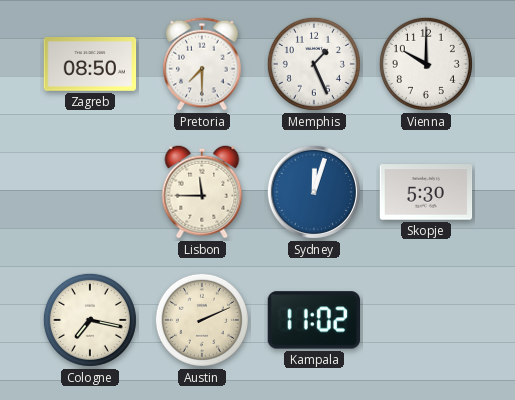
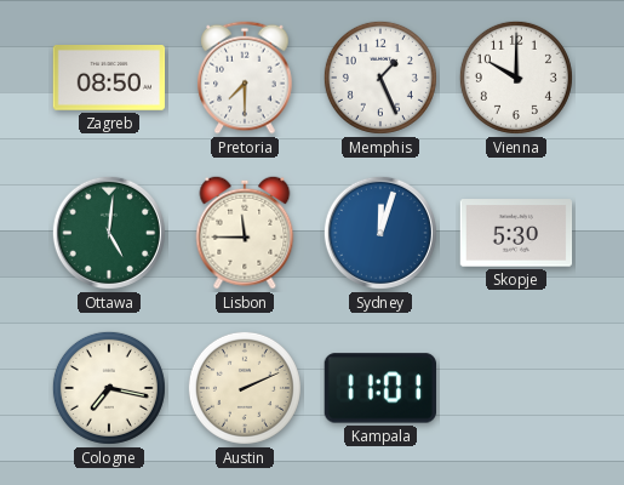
Ottawa: none -> 5:01
Kampala: 11:02 -> 11:01
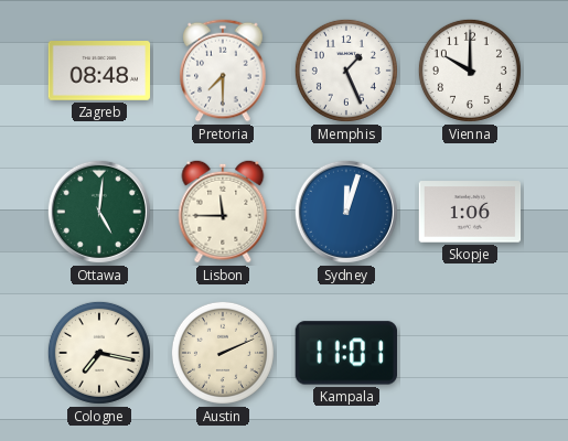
Zagreb: 08:50 -> 08:48
Skopje: 5:30 -> 1:06
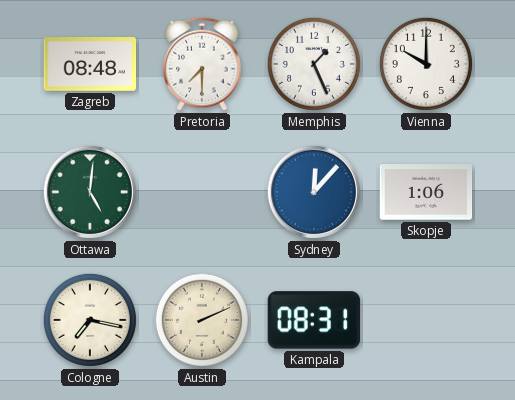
Lisbon: 11:45 -> none
Sydney: 12:03 -> 12:07
Kampala: 11:01 -> 08:31
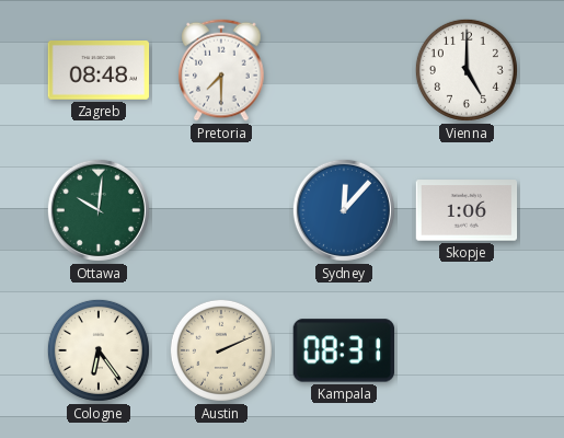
Memphis: 1:26 -> none
Vienna: 10:00 -> 5:00
Ottawa: 5:01 -> 10:01
Cologne: 7:17 -> 6:24
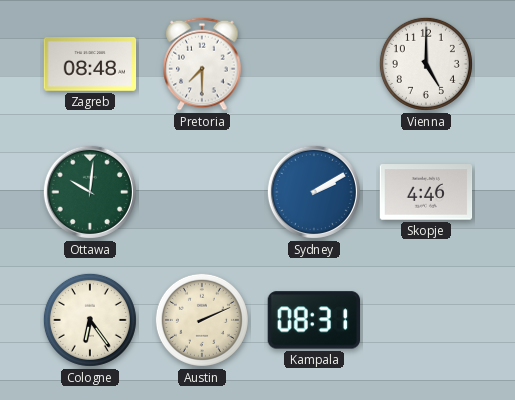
Sydney: 12:07 -> 2:10
Skopje: 1:06 -> 4:46
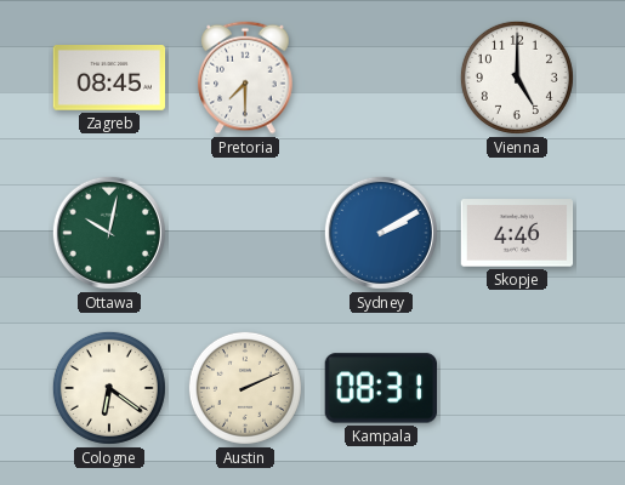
Zagreb: 08:48 -> 08:45
Ottawa: 10:01 -> 10:02
Cologne: 6:24 -> 6:21
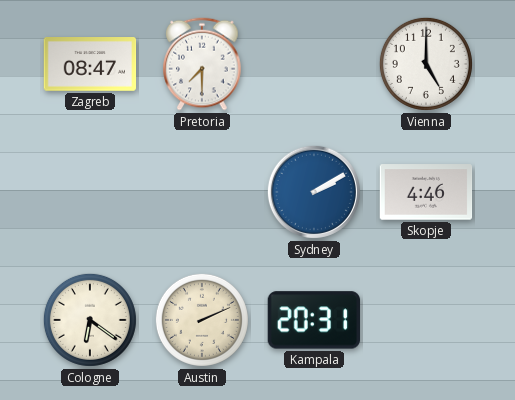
Zagreb: 08:45 -> 08:47
Ottawa: 10:02 -> none
Kampala: 08:31 -> 20:31
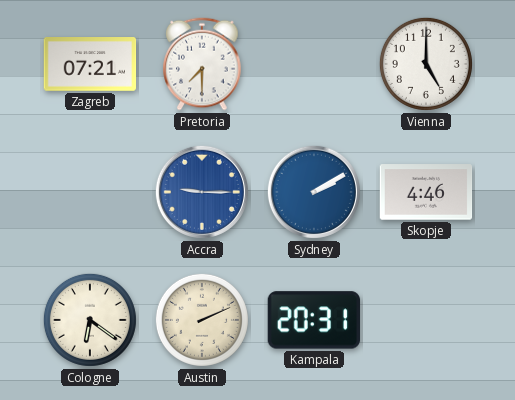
Zagreb: 08:47 -> 07:21
Accra: none -> 9:15
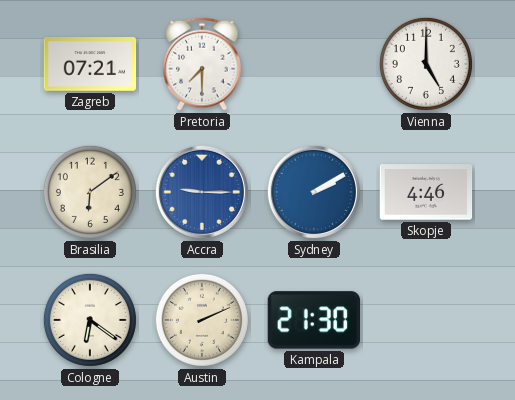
Brasilia: none -> 6:09
Kampala: 20:31 -> 21:30
